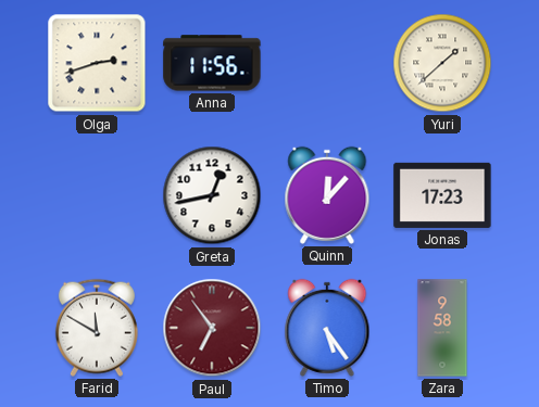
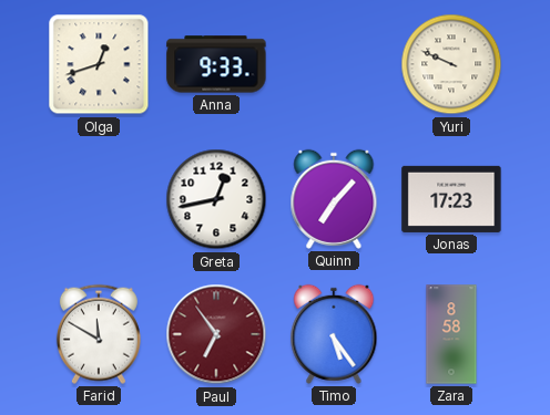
Olga: 2:42 -> 12:42
Anna: 11:56 -> 9:33
Yuri: 1:38 -> 9:49
Quinn: 12:07 -> 7:07
Zara: 9:58 -> 8:58
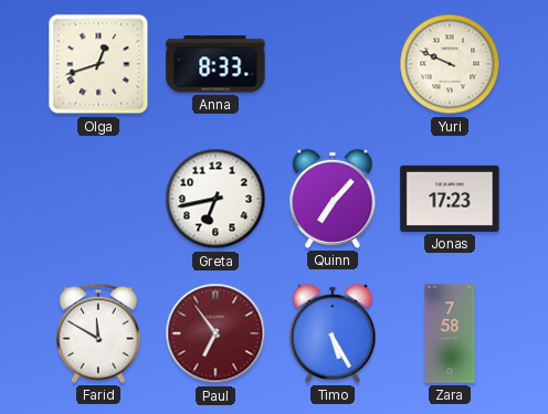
Anna: 9:33 -> 8:33
Greta: 12:43 -> 6:43
Timo: 5:24 -> 5:25
Zara: 8:58 -> 7:58
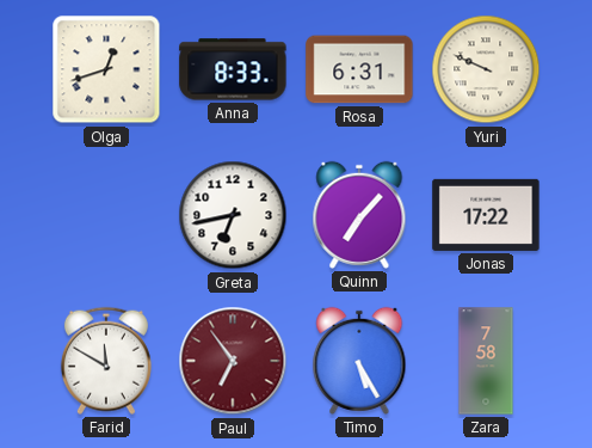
Rosa: none -> 6:31
Jonas: 17:23 -> 17:22
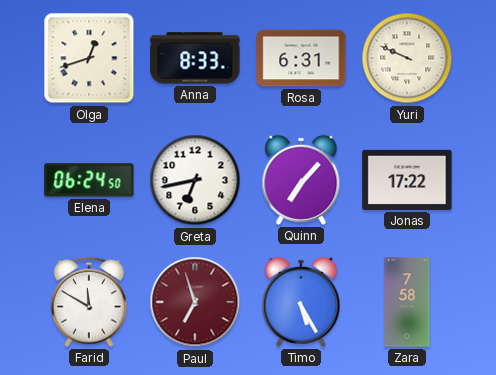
Elena: none -> 06:24
Paul: 6:54 -> 6:57
